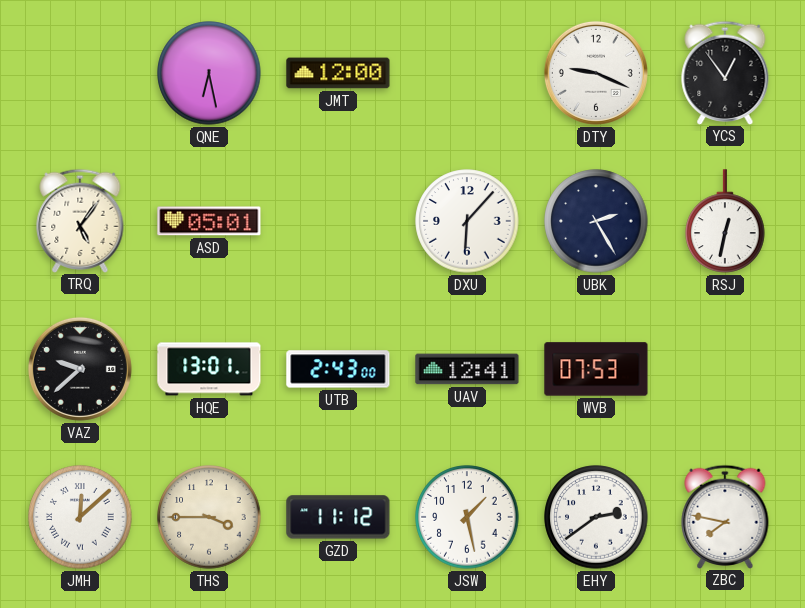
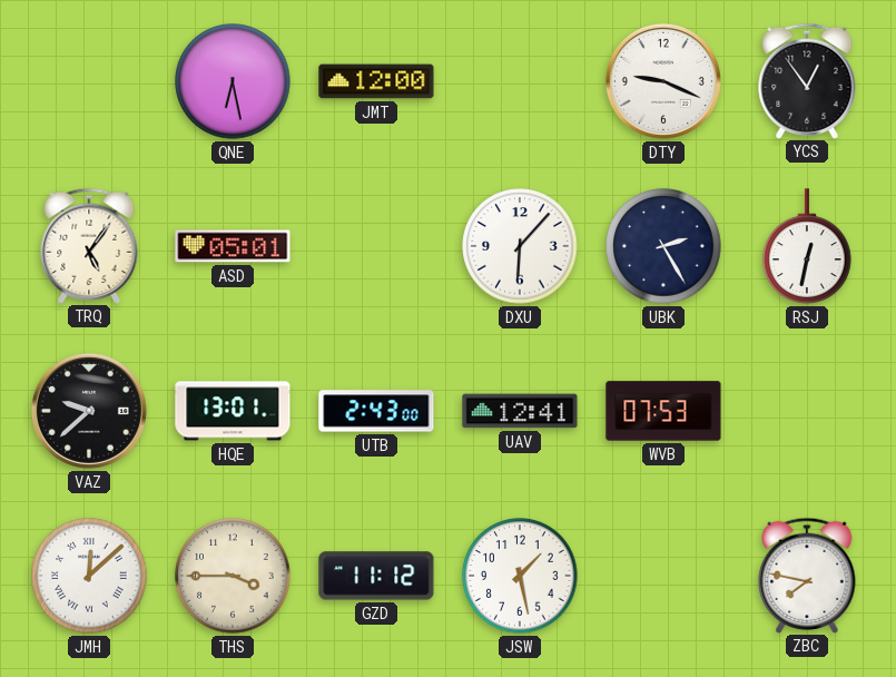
EHY: 2:39 -> none
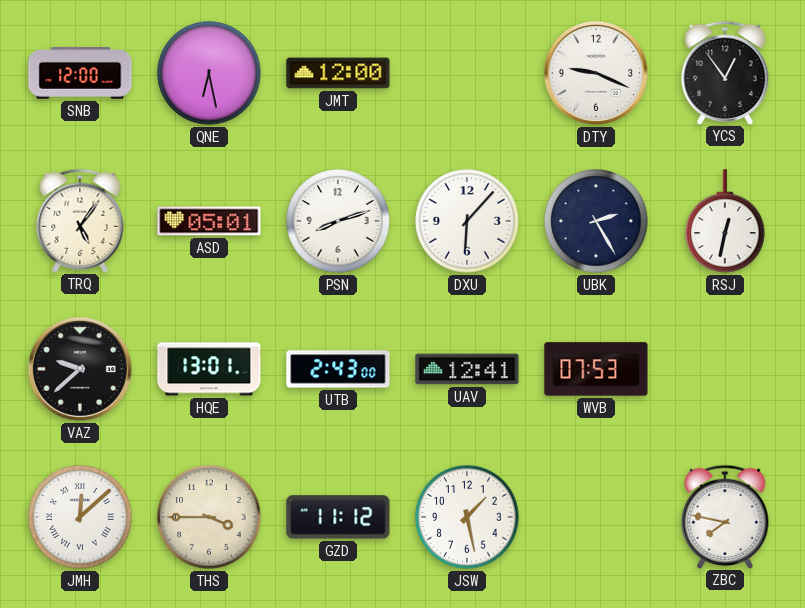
SNB: none -> 12:00
PSN: none -> 8:12
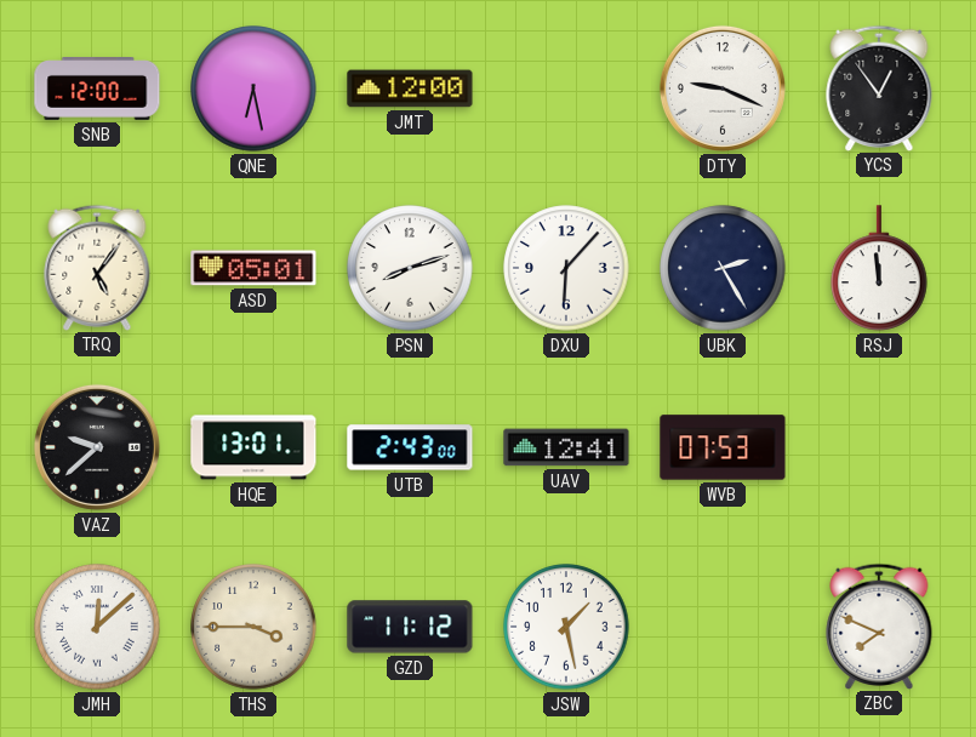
RSJ: 12:32 -> 11:59
ZBC: 7:47 -> 7:49
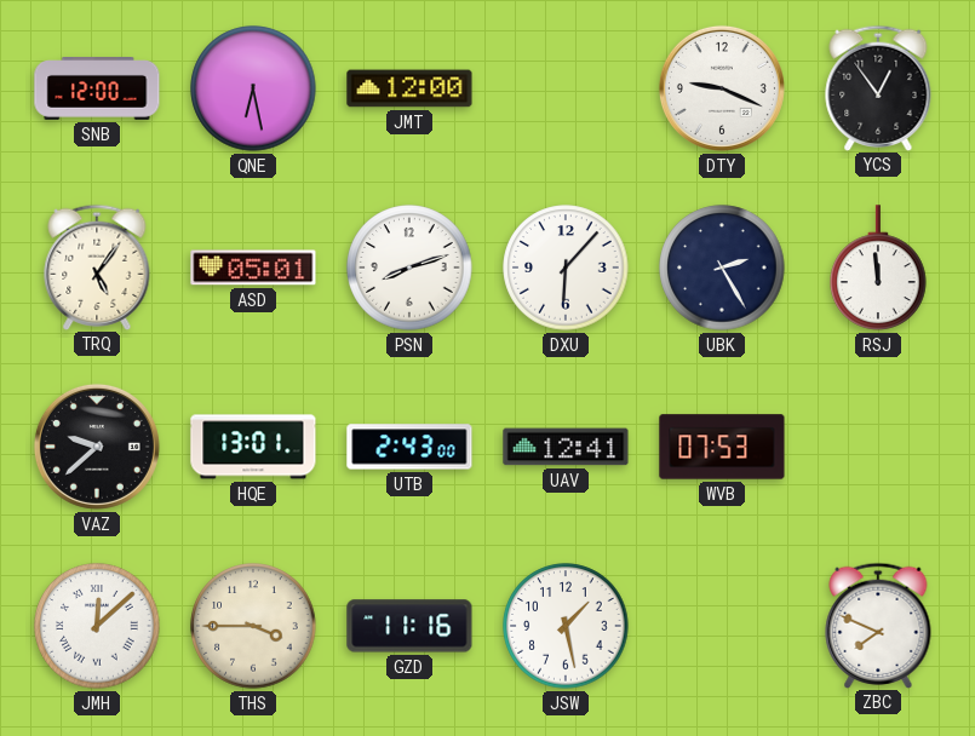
GZD: 11:12 -> 11:16
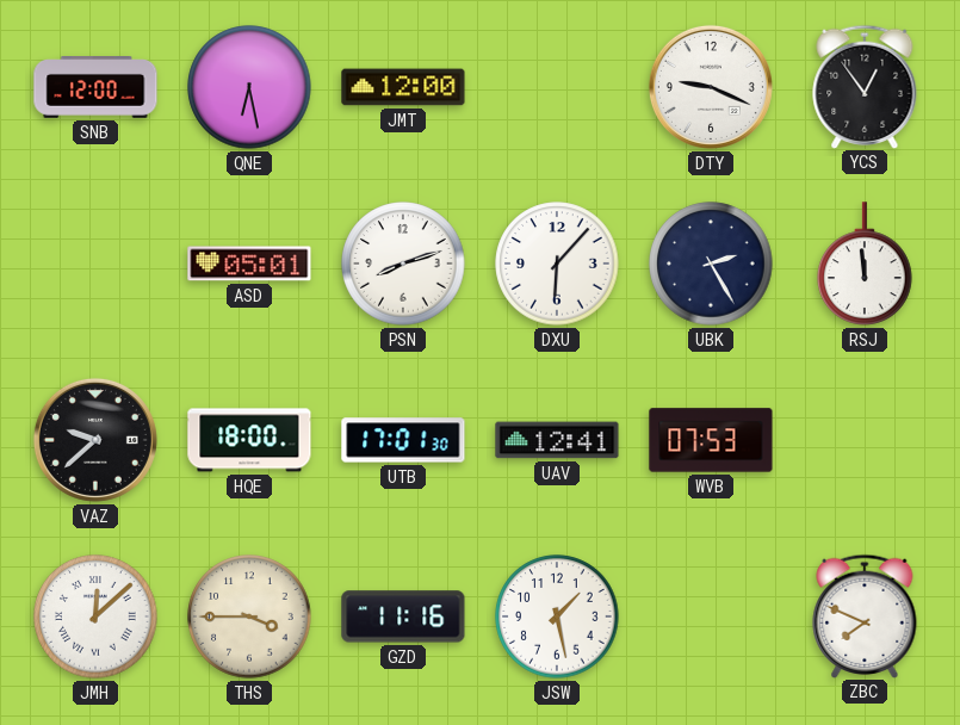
TRQ: 5:06 -> none
HQE: 13:01 -> 18:00
UTB: 2:43 -> 17:01
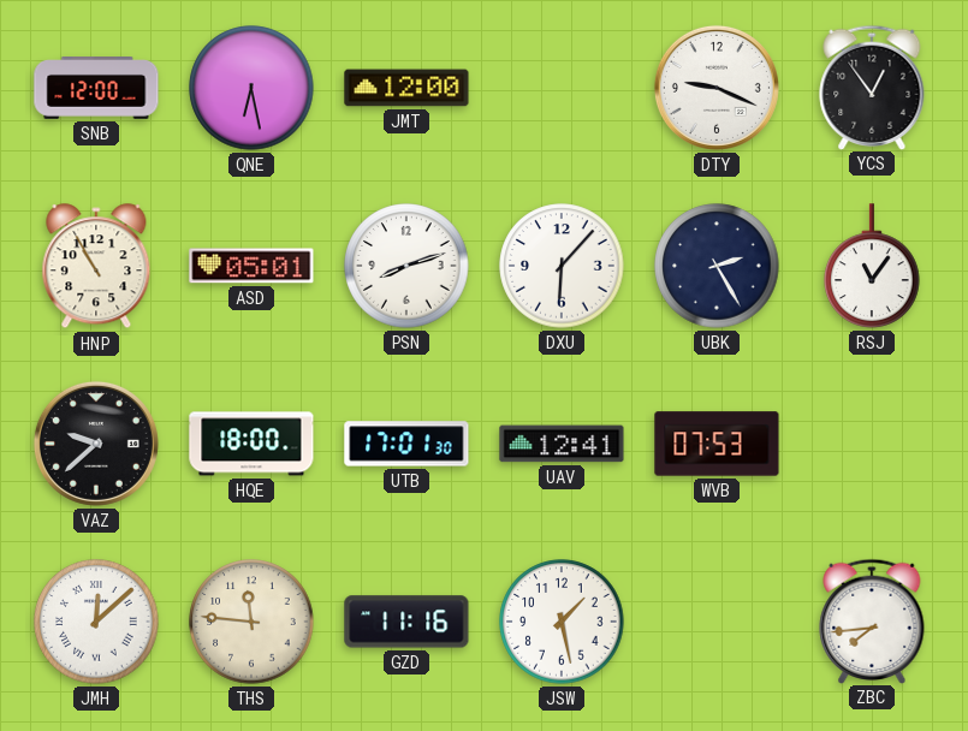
HNP: none -> 10:55
RSJ: 11:59 -> 11:06
THS: 3:45 -> 11:46
ZBC: 7:49 -> 7:44
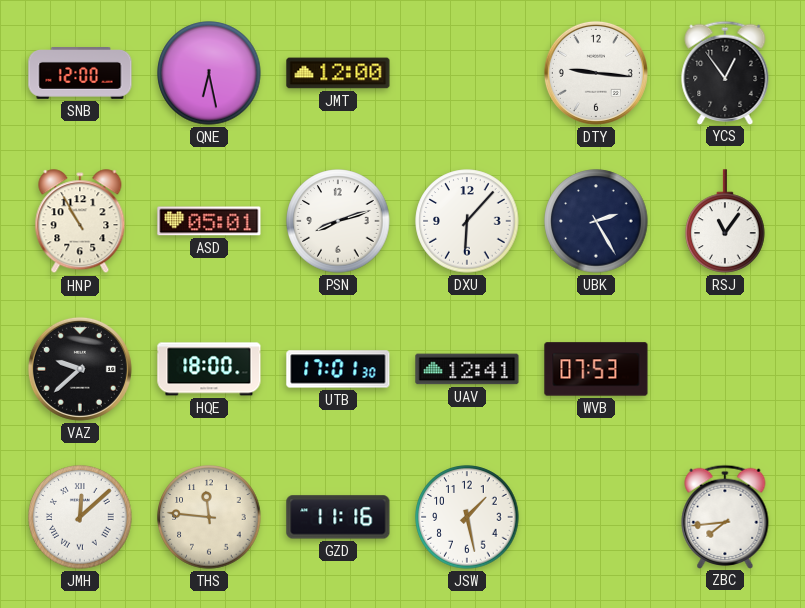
DTY: 9:19 -> 9:16
